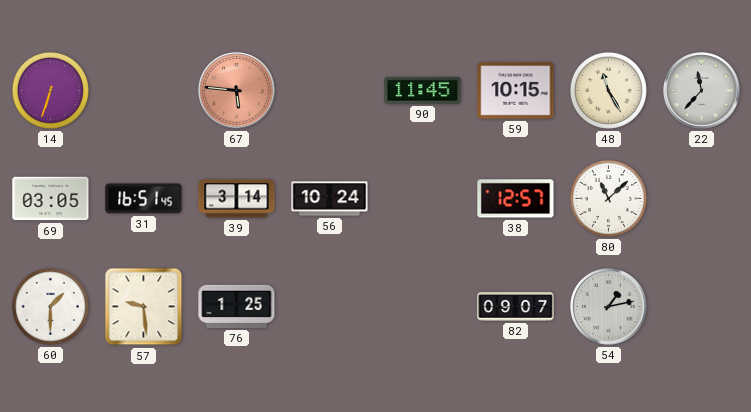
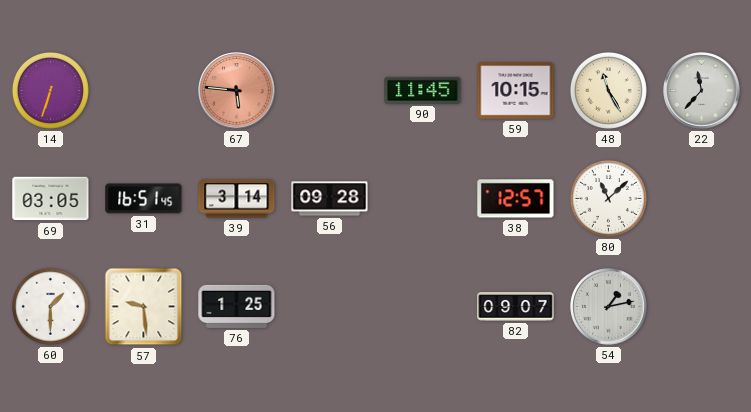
56: 10:24 -> 09:28
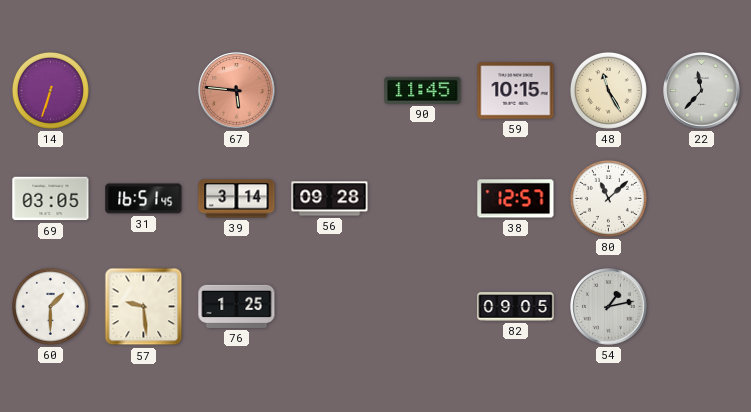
82: 09:07 -> 09:05
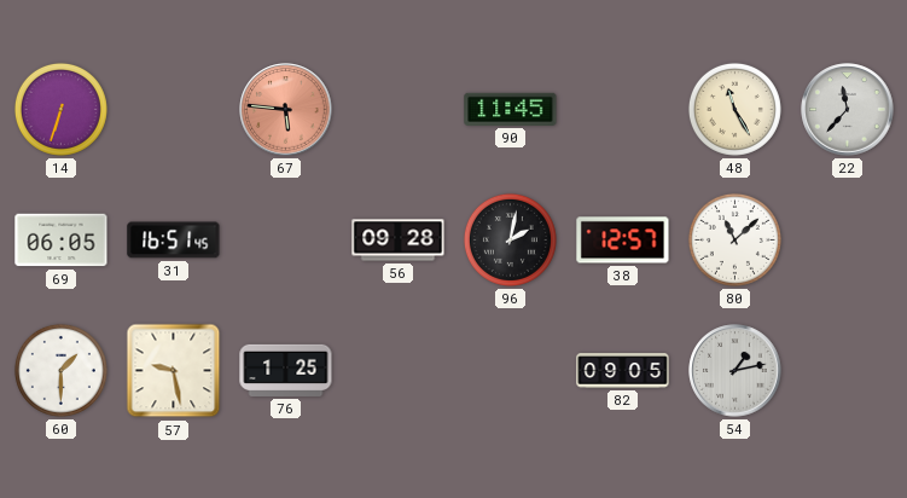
59: 10:15 -> none
69: 03:05 -> 06:05
39: 3:14 -> none
96: none -> 2:02
57: 9:29 -> 9:28
